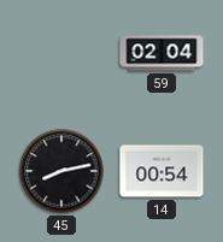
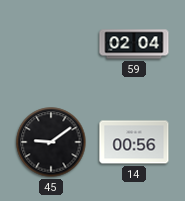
45: 8:13 -> 9:09
14: 00:54 -> 00:56
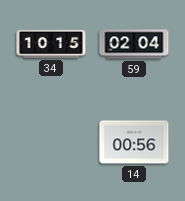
34: none -> 10:15
45: 9:09 -> none
